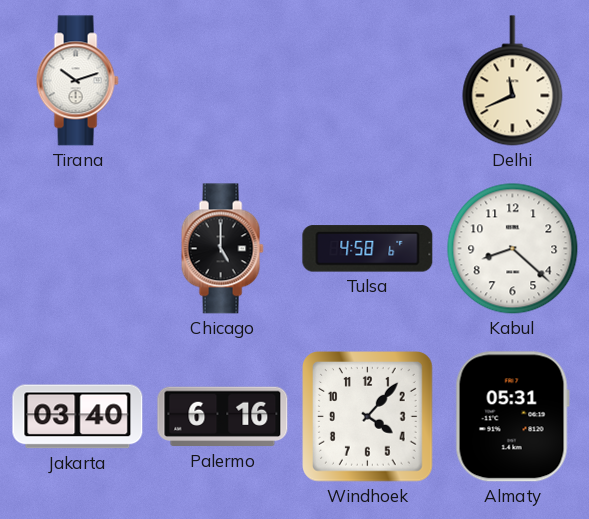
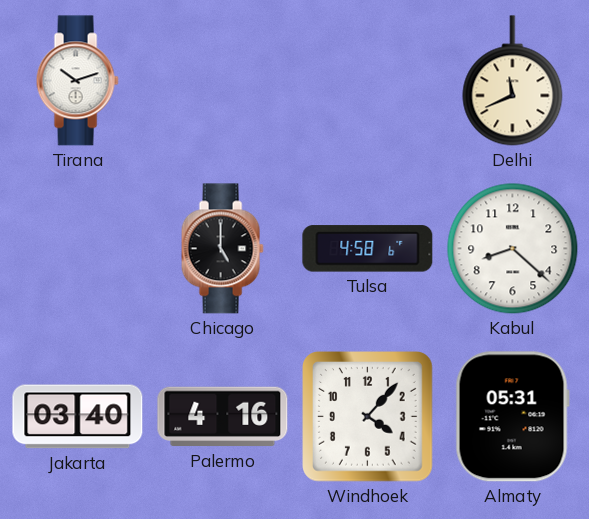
Palermo: 6:16 -> 4:16
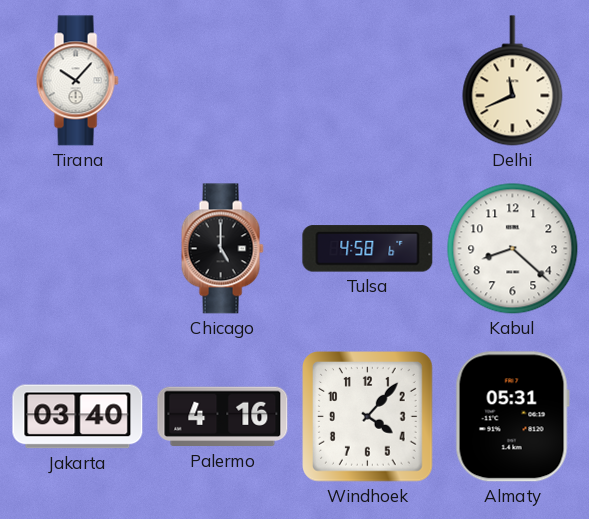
Tirana: 10:12 -> 10:07
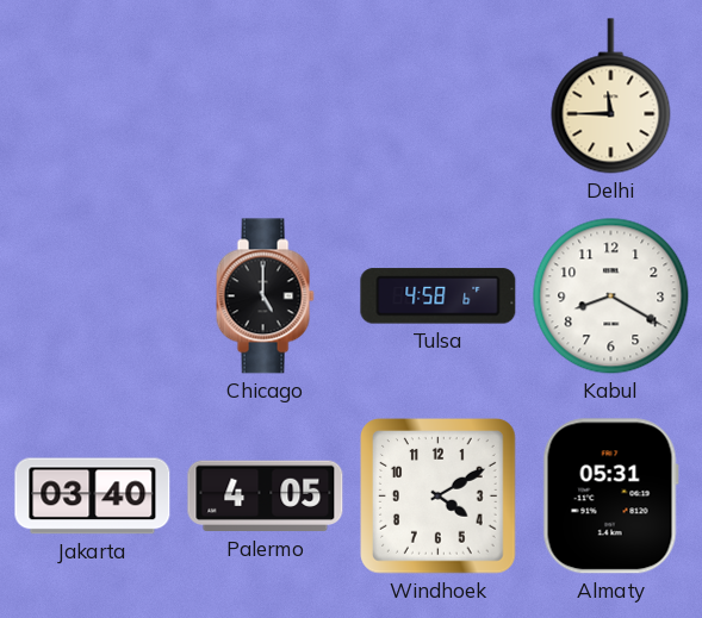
Tirana: 10:07 -> none
Delhi: 11:41 -> 11:45
Kabul: 8:22 -> 8:20
Palermo: 4:16 -> 4:05
Windhoek: 4:07 -> 4:10
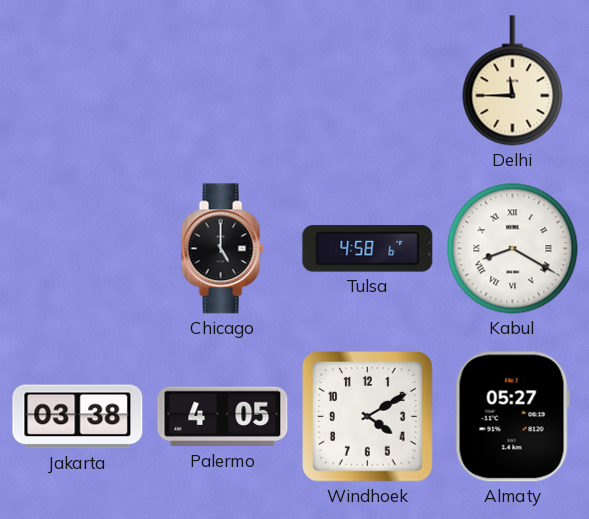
Kabul numerals: Arabic -> Roman
Jakarta: 03:40 -> 03:38
Almaty: 05:31 -> 05:27
